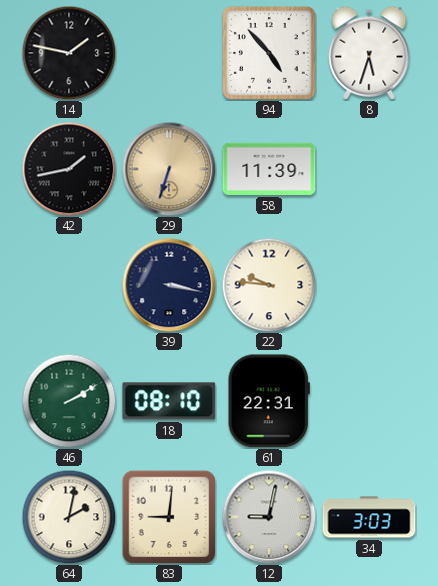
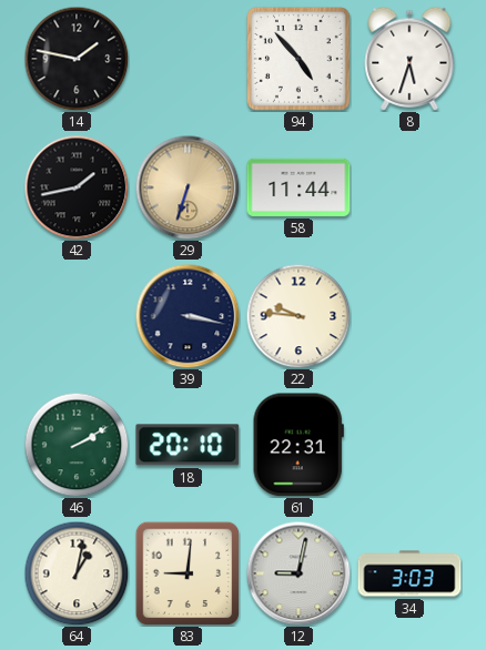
58: 11:39 -> 11:44
18: 08:10 -> 20:10
64: 2:02 -> 1:02
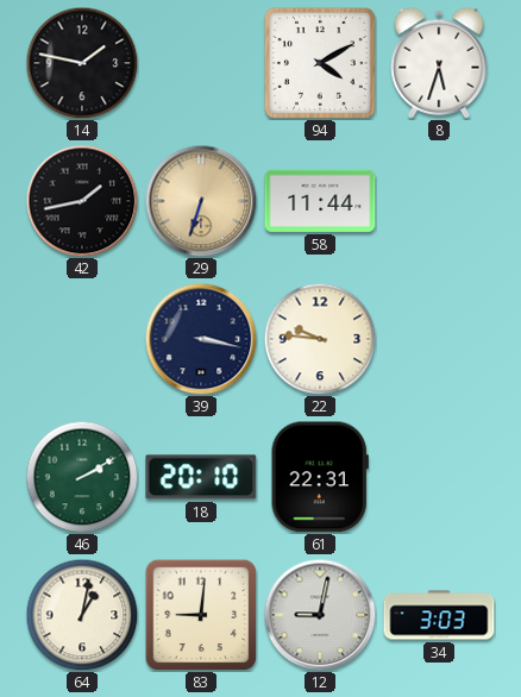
94: 4:53 -> 4:10
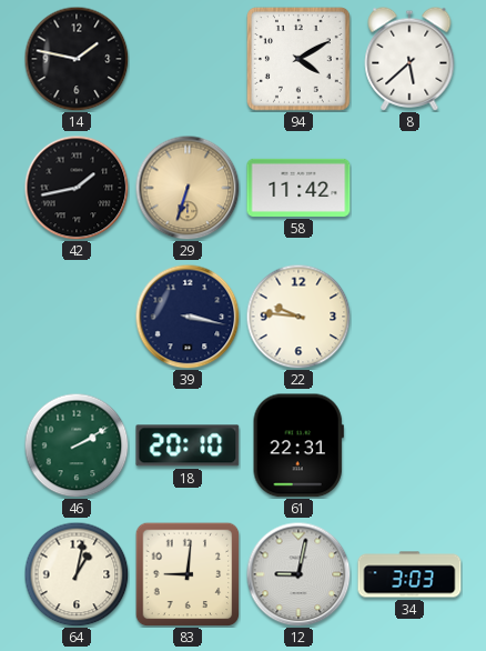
8: 5:33 -> 5:38
58: 11:44 -> 11:42
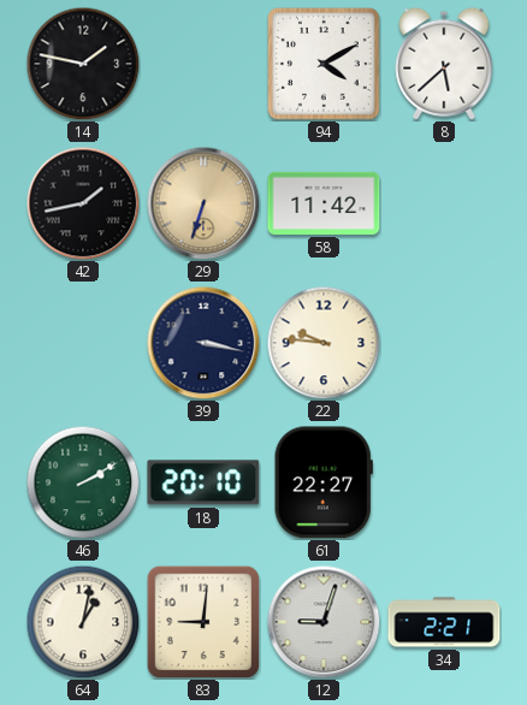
61: 22:31 -> 22:27
12: 9:02 -> 9:03
34: 3:03 -> 2:21
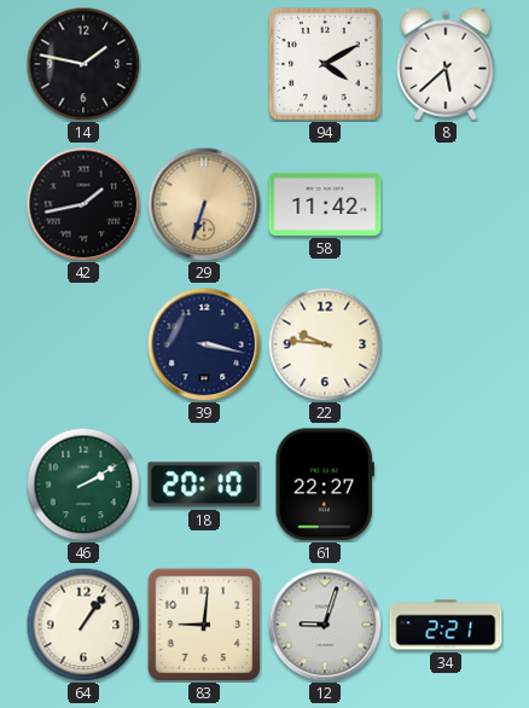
64: 1:02 -> 1:06
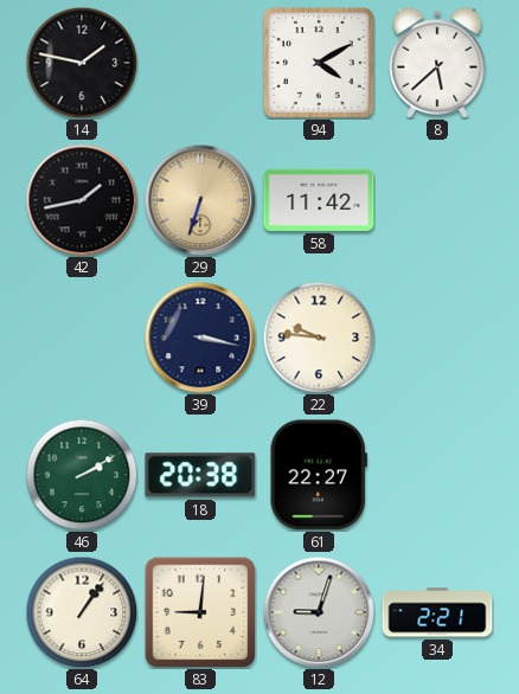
18: 20:10 -> 20:38
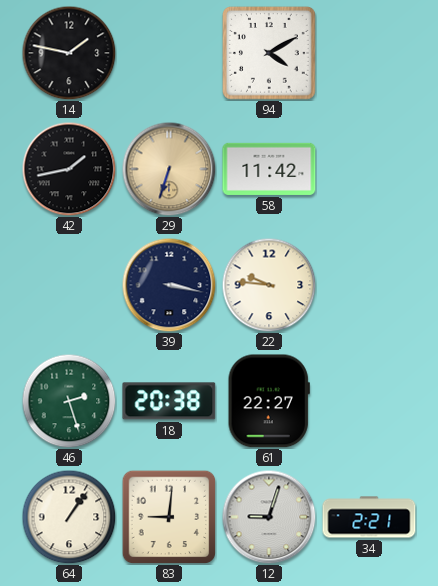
8: 5:38 -> none
46: 2:10 -> 2:27
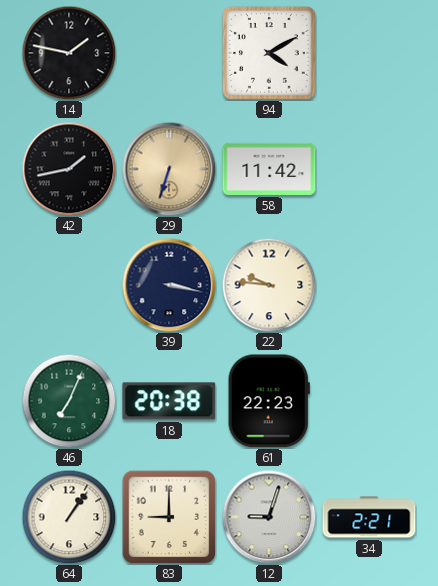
46: 2:27 -> 7:04
61: 22:27 -> 22:23
83: 9:01 -> 9:00
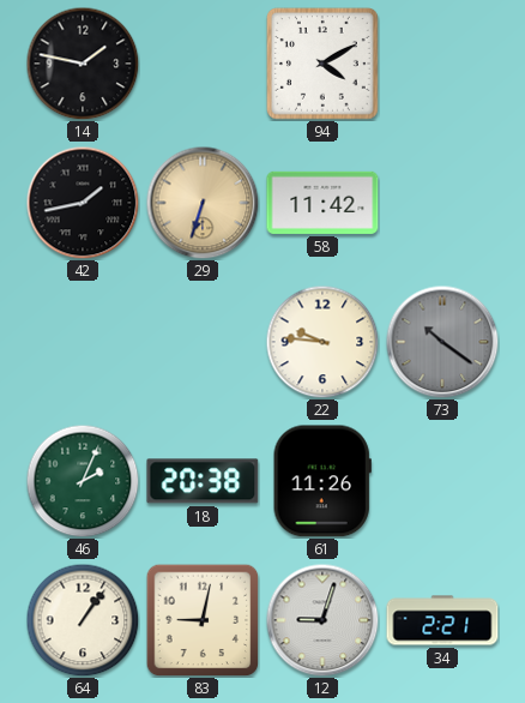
39: 3:17 -> none
73: none -> 10:21
46: 7:04 -> 2:04
61: 22:23 -> 11:26
83: 9:00 -> 9:02
